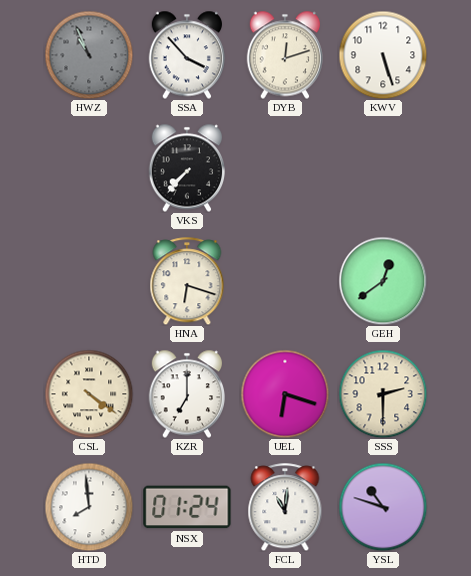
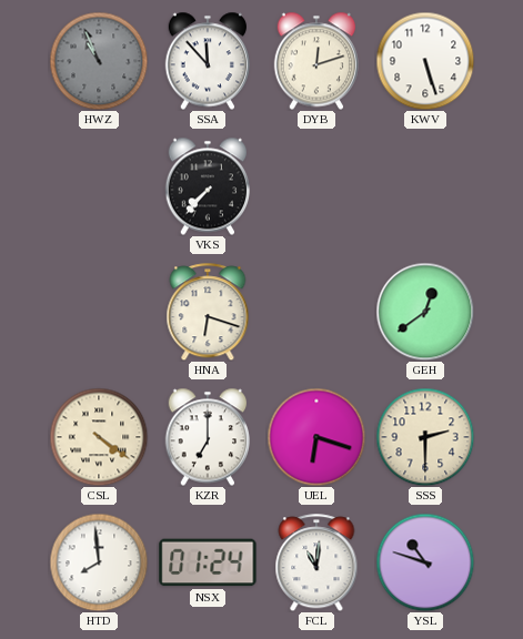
SSA: 3:53 -> 11:53
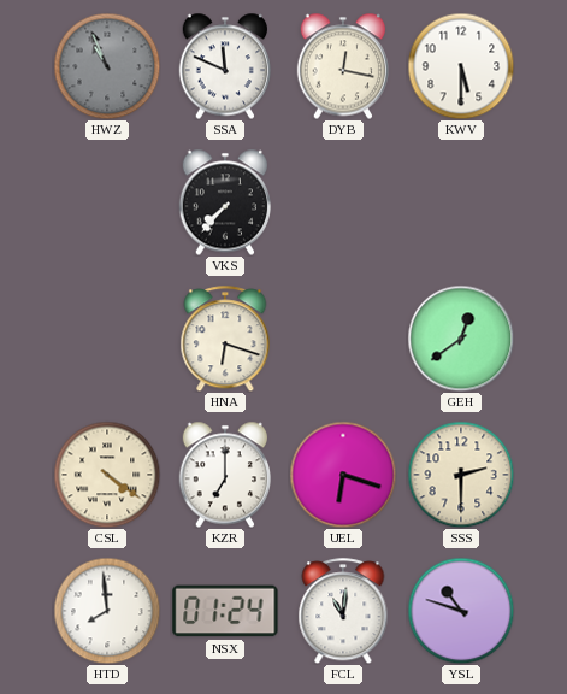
SSA: 11:53 -> 11:49
DYB: 12:12 -> 12:17
KWV: 5:27 -> 5:30
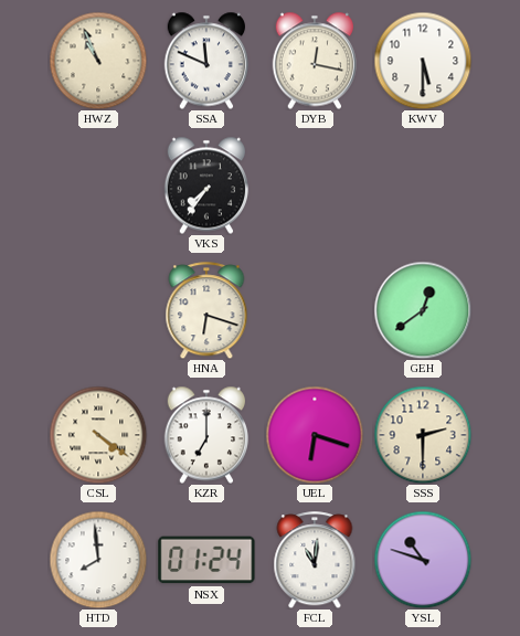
HWZ dial: grey -> cream
VKS: 7:37 -> 7:36
